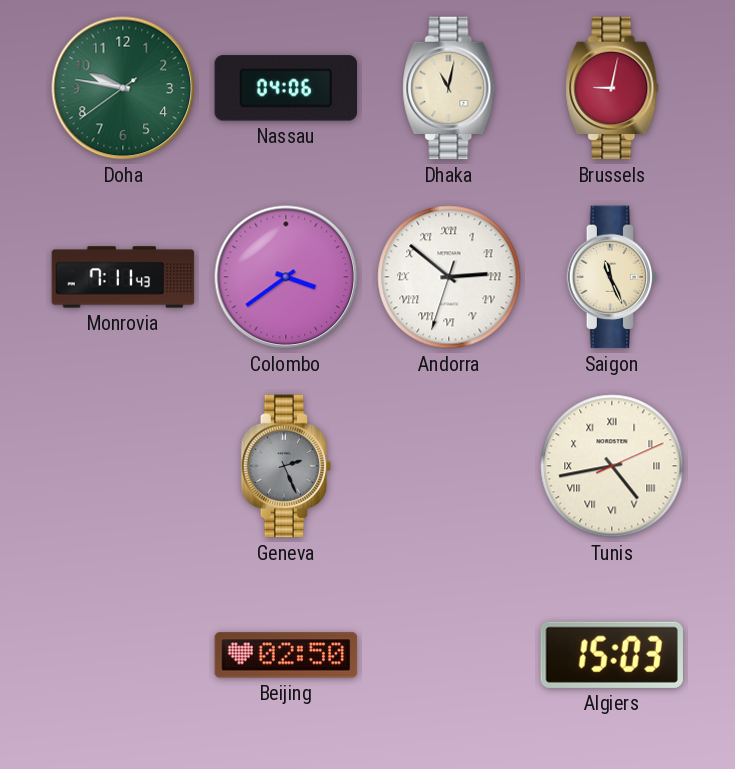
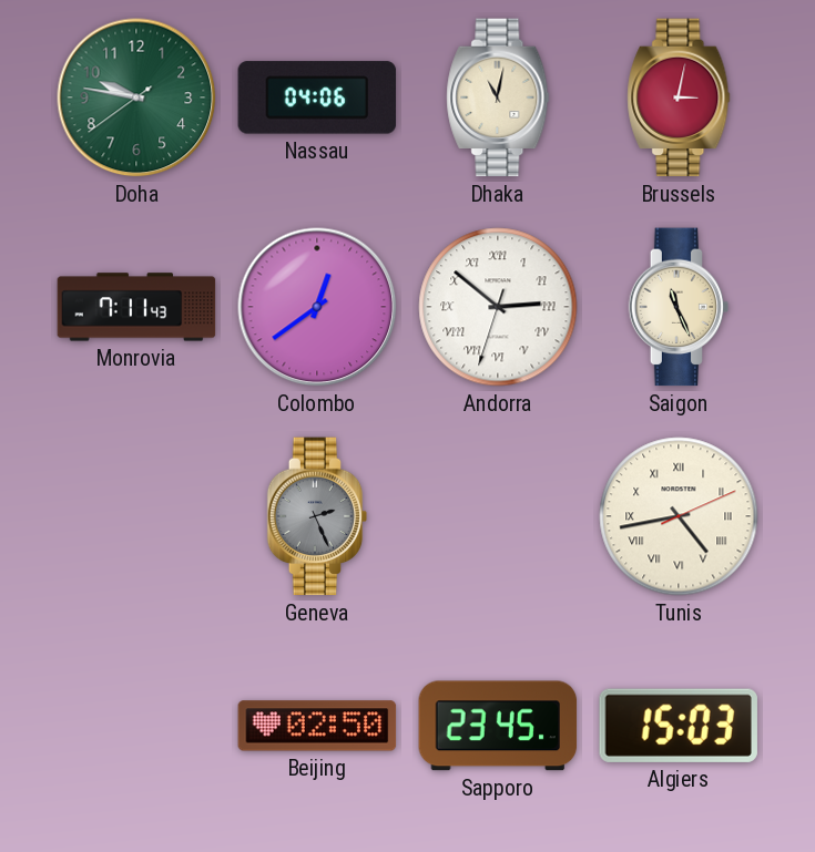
Brussels: 9:02 -> 3:02
Colombo: 3:39 -> 12:39
Sapporo: none -> 23:45
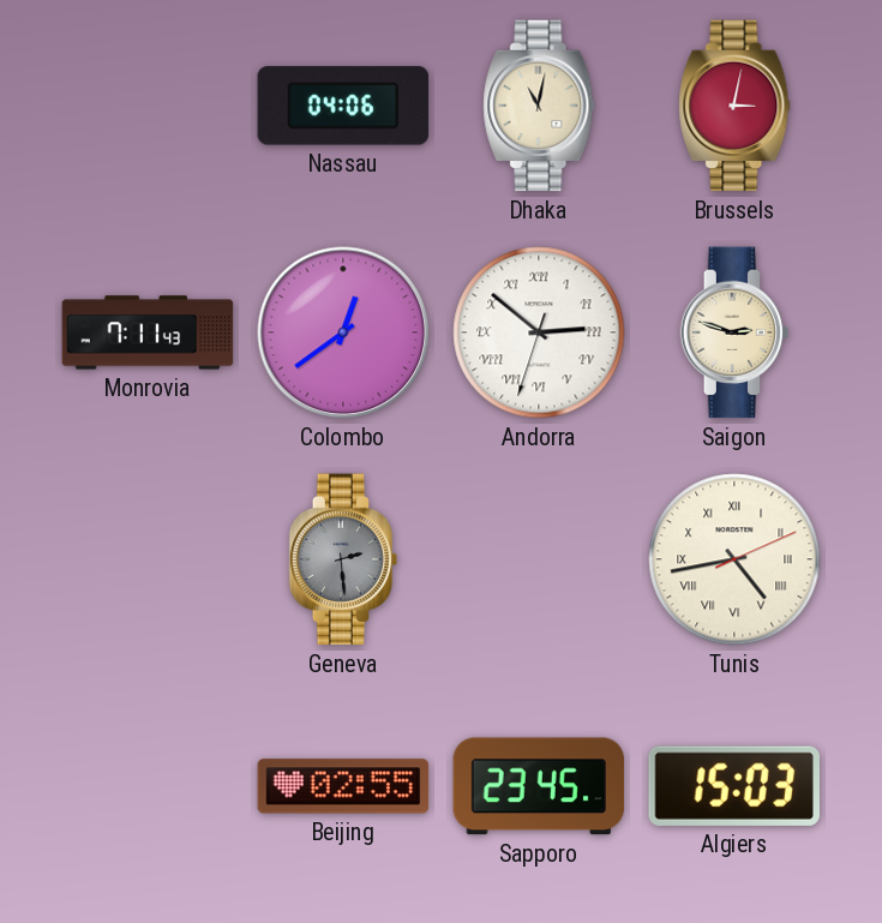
Doha: 9:46 -> none
Saigon: 11:26 -> 2:48
Geneva: 2:26 -> 2:29
Beijing: 02:50 -> 02:55
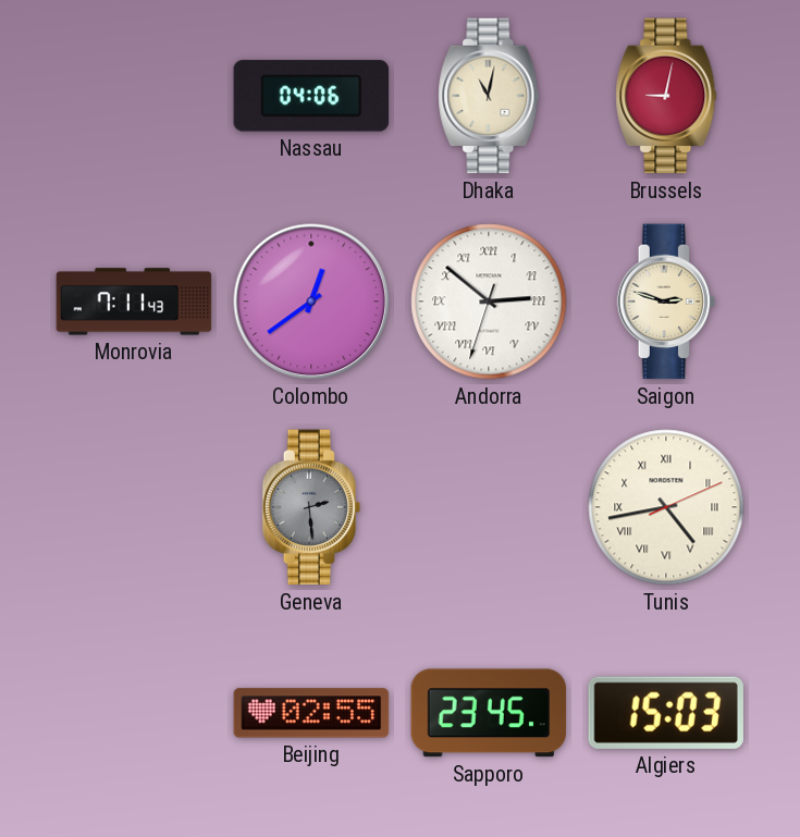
Brussels: 3:02 -> 9:02
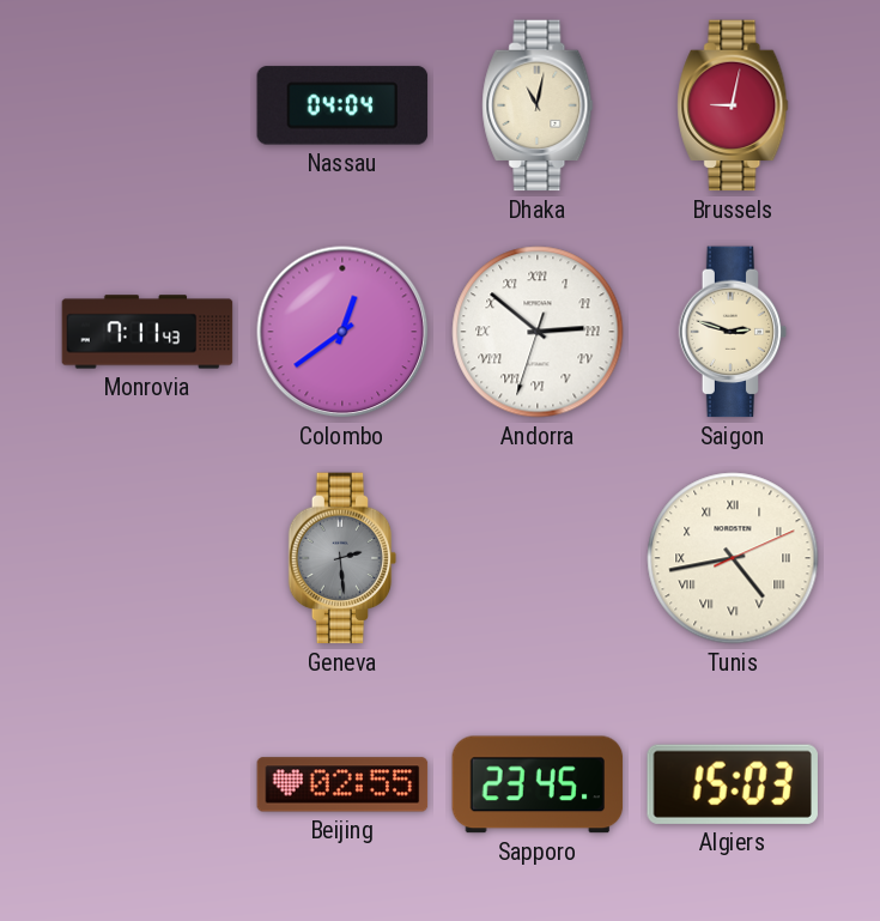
Nassau: 04:06 -> 04:04
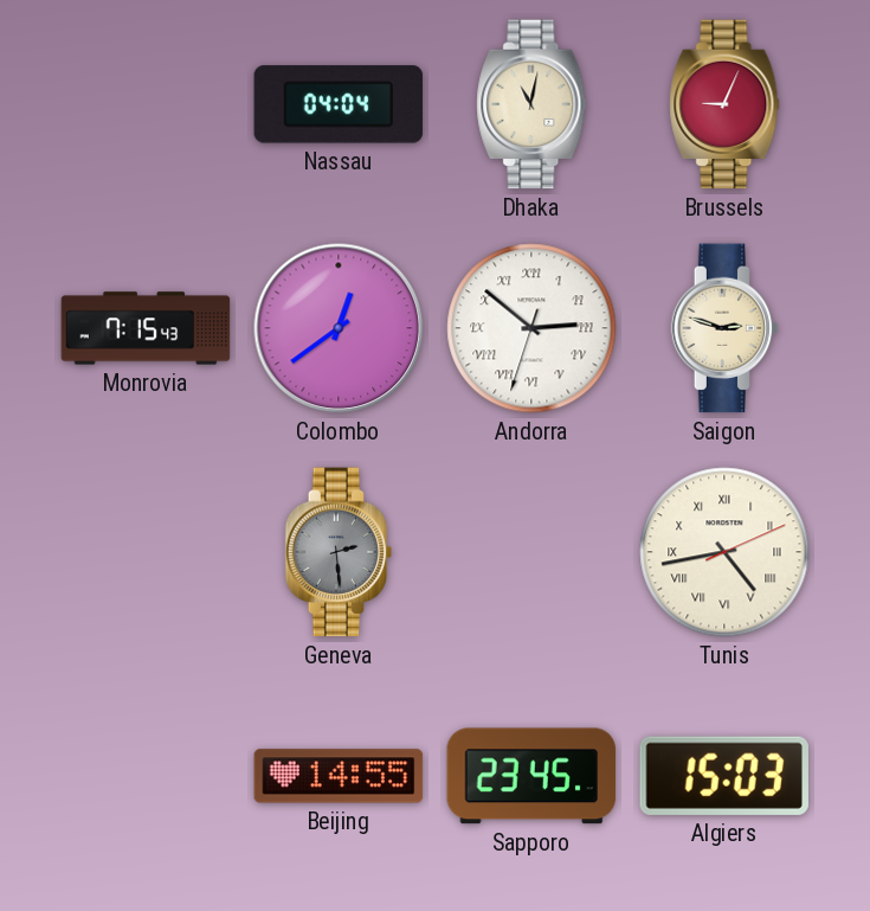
Brussels: 9:02 -> 9:04
Monrovia: 7:11 -> 7:15
Beijing: 02:55 -> 14:55
